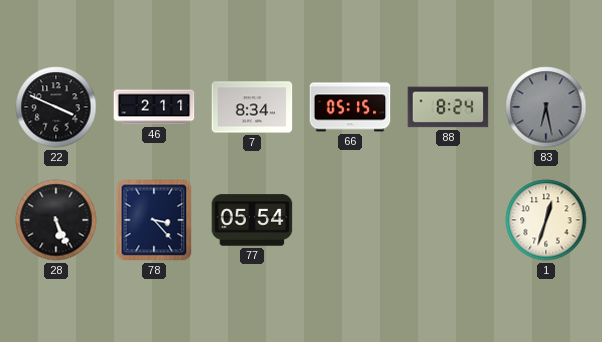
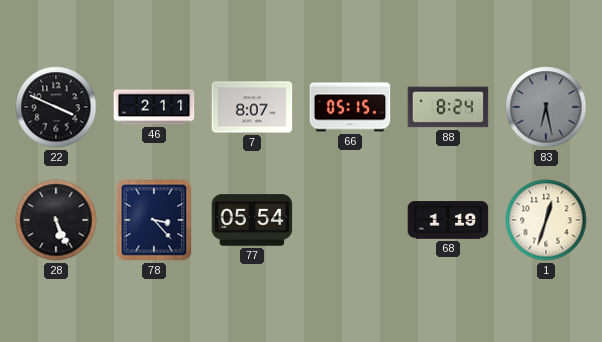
7: 8:34 -> 8:07
68: none -> 1:19
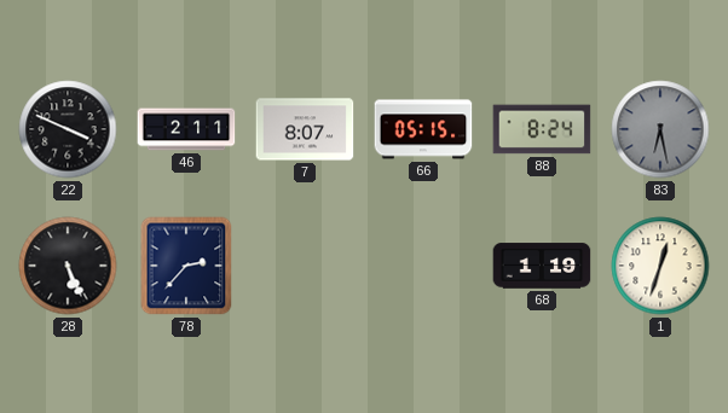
78: 3:23 -> 2:37
77: 05:54 -> none
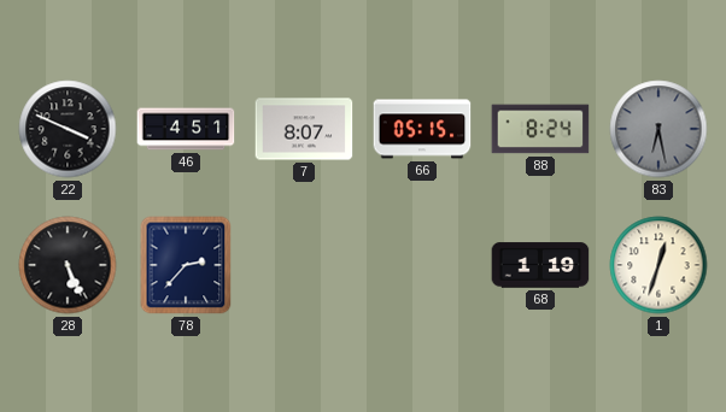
46: 2:11 -> 4:51
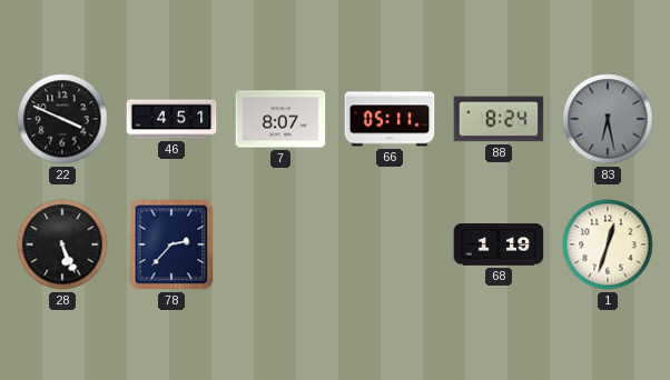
66: 05:15 -> 05:11
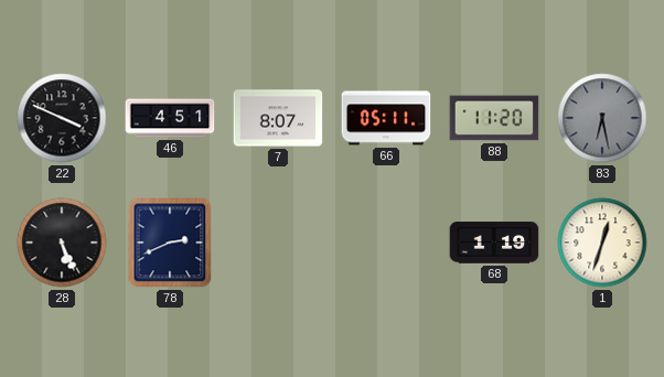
88: 8:24 -> 11:20
78: 2:37 -> 2:41
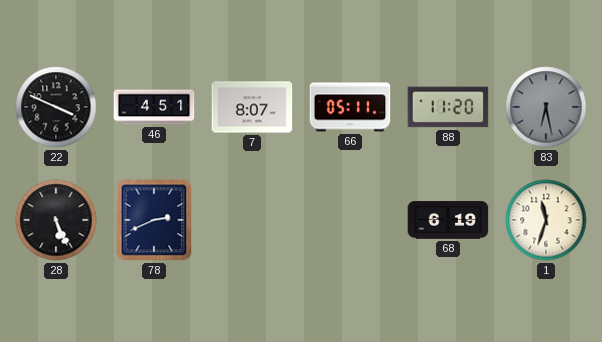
68: 1:19 -> 6:19
1: 12:33 -> 11:33
